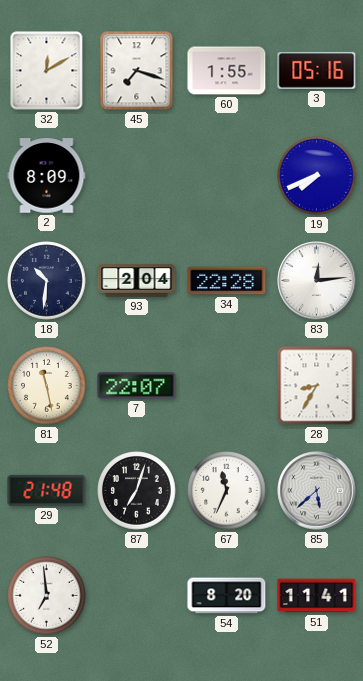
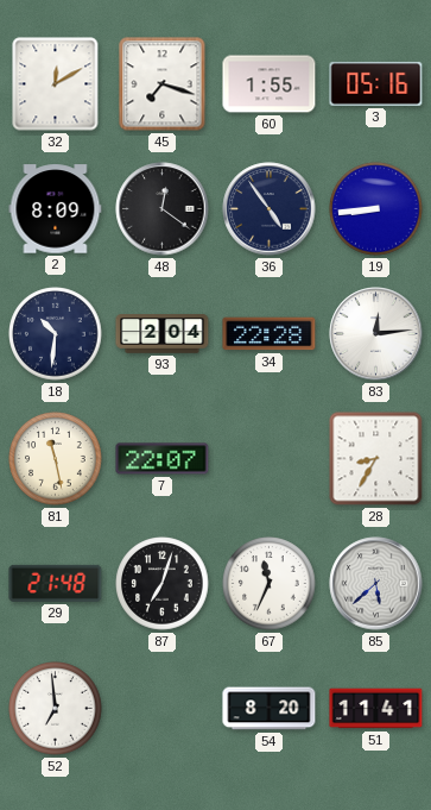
48: none -> 12:21
36: none -> 4:54
19: 7:41 -> 8:44
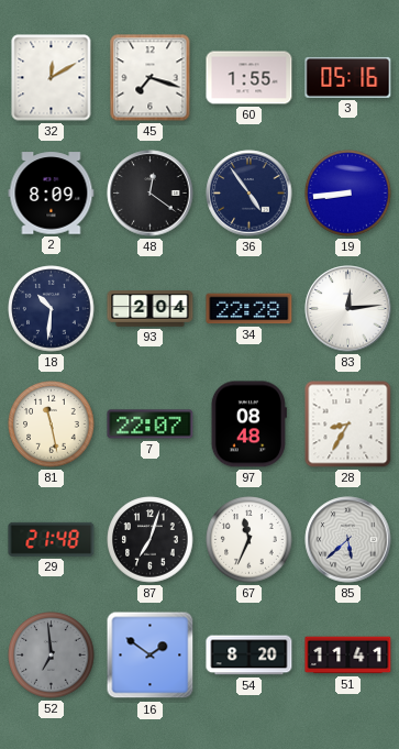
97: none -> 08:48
52 dial: white -> grey
16: none -> 1:51
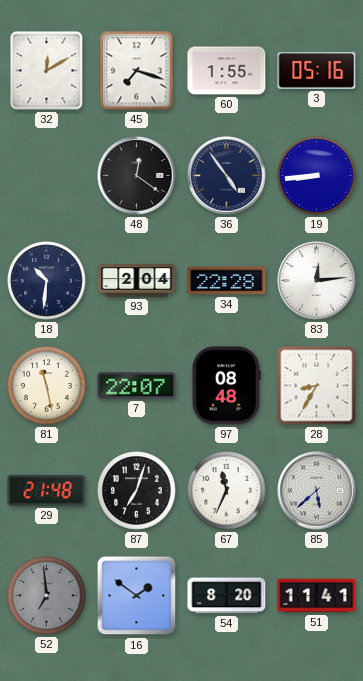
2: 8:09 -> none
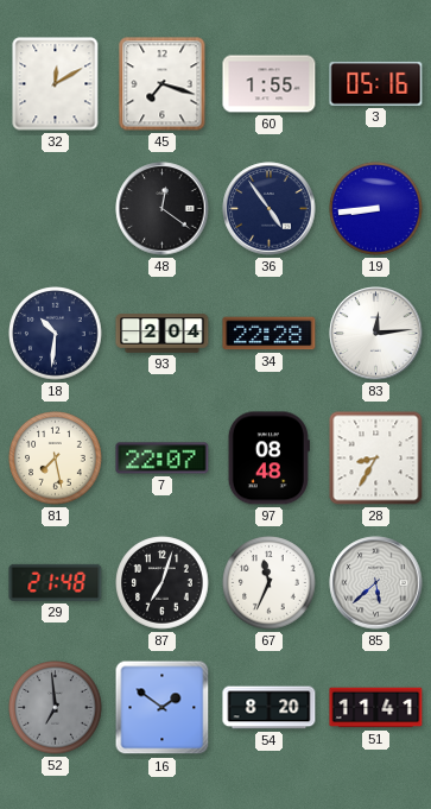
81: 11:28 -> 7:28
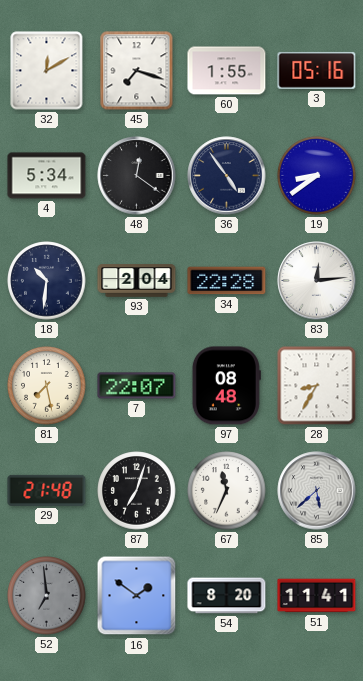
4: none -> 5:34
19: 8:44 -> 8:39
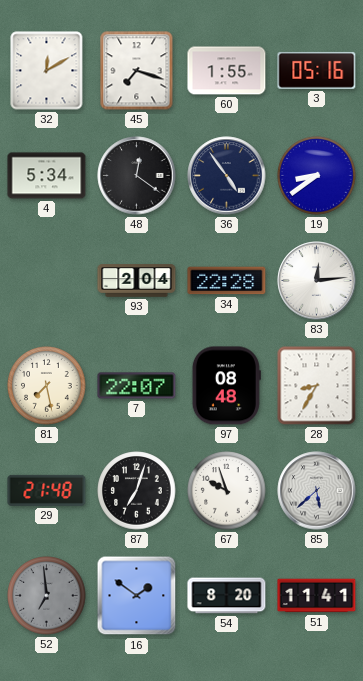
18: 10:31 -> none
67: 11:34 -> 9:57
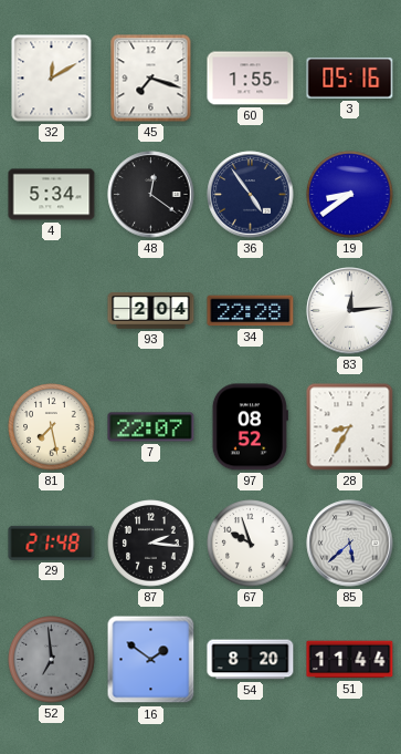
97: 08:48 -> 08:52
87: 7:03 -> 2:16
51: 11:41 -> 11:44
